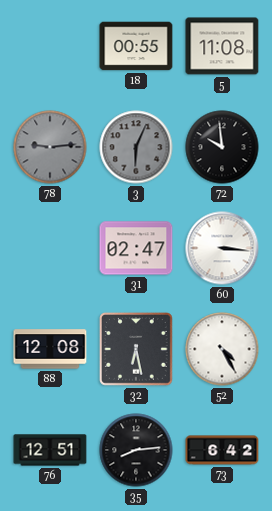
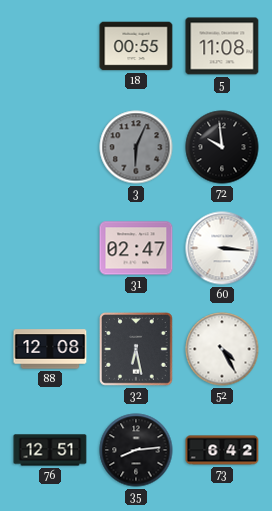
78: 9:14 -> none
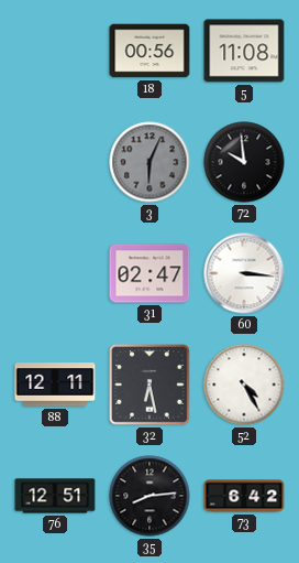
18: 00:55 -> 00:56
88: 12:08 -> 12:11
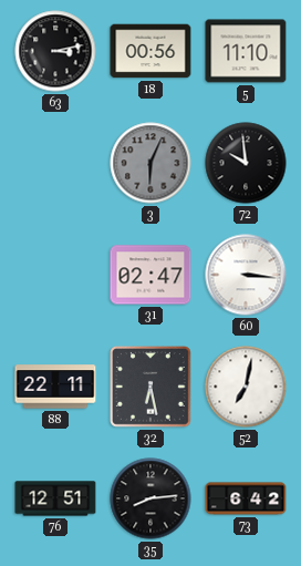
63: none -> 3:13
5: 11:08 -> 11:10
88: 12:11 -> 22:11
52: 4:25 -> 7:02
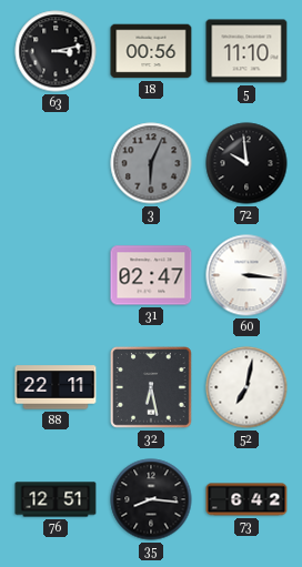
35: 8:14 -> 8:16
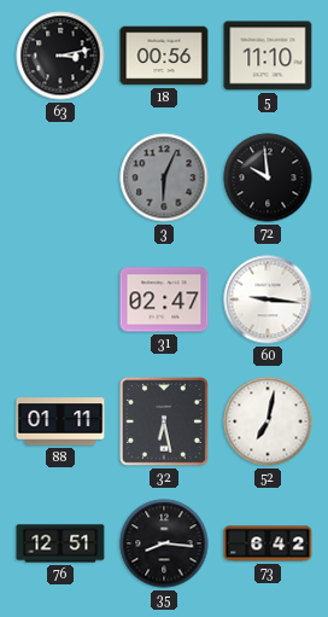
60: 3:16 -> 9:16
88: 22:11 -> 01:11
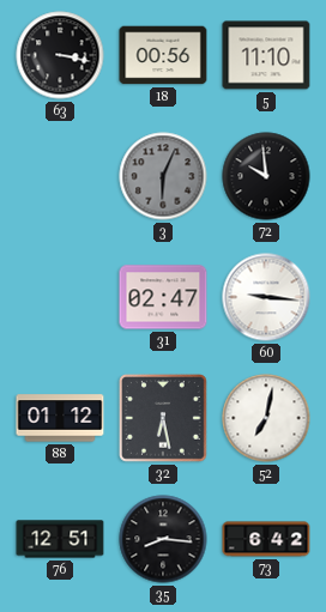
63: 3:13 -> 3:17
88: 01:11 -> 01:12
